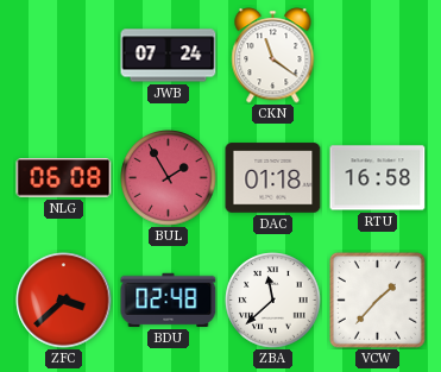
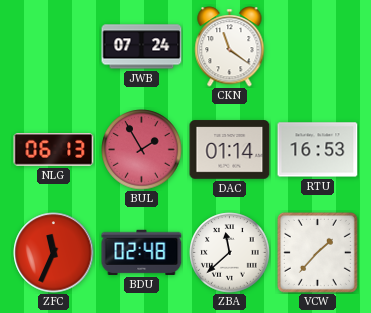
NLG: 06:08 -> 06:13
DAC: 01:18 -> 01:14
RTU: 16:58 -> 16:53
ZFC: 3:38 -> 11:34
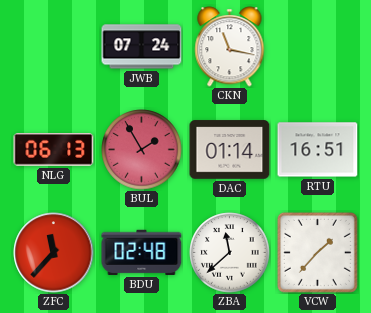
CKN: 11:21 -> 11:17
RTU: 16:53 -> 16:51
ZFC: 11:34 -> 11:37
